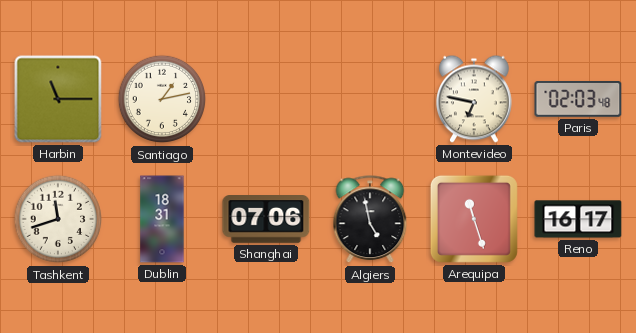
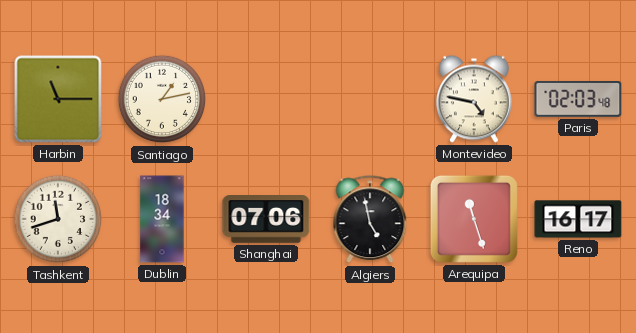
Montevideo: 6:47 -> 4:47
Dublin: 18:31 -> 18:34
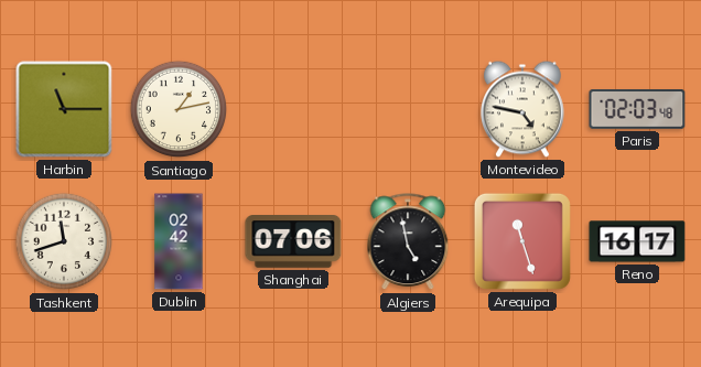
Dublin: 18:34 -> 02:42
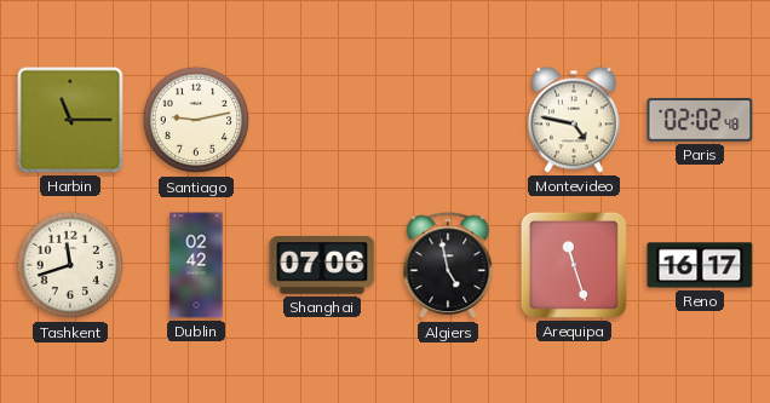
Santiago: 1:13 -> 9:13
Paris: 02:03 -> 02:02
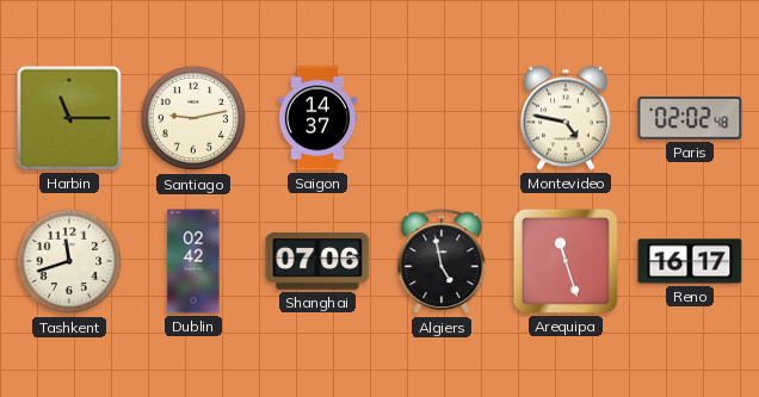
Saigon: none -> 14:37
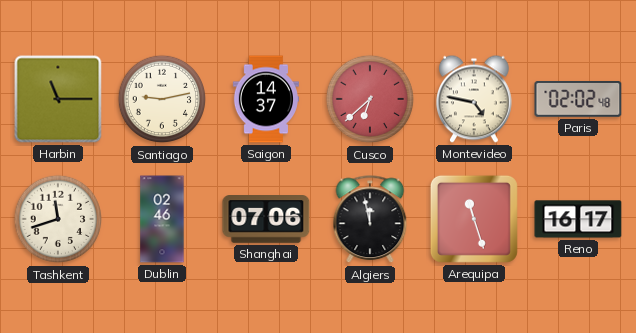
Cusco: none -> 6:38
Dublin: 02:42 -> 02:46
Algiers: 4:58 -> 11:58
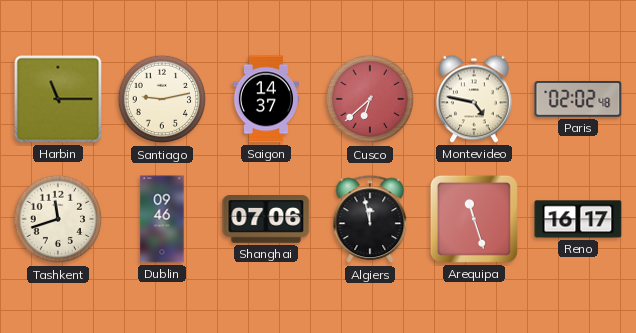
Dublin: 02:46 -> 09:46
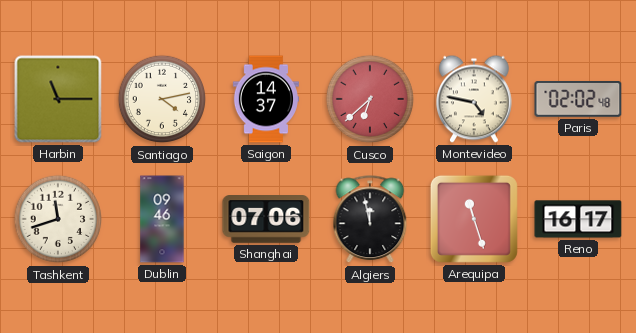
Santiago: 9:13 -> 4:13
